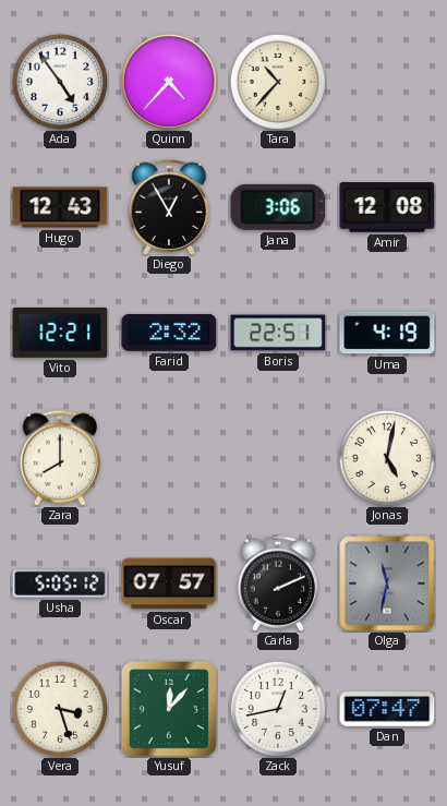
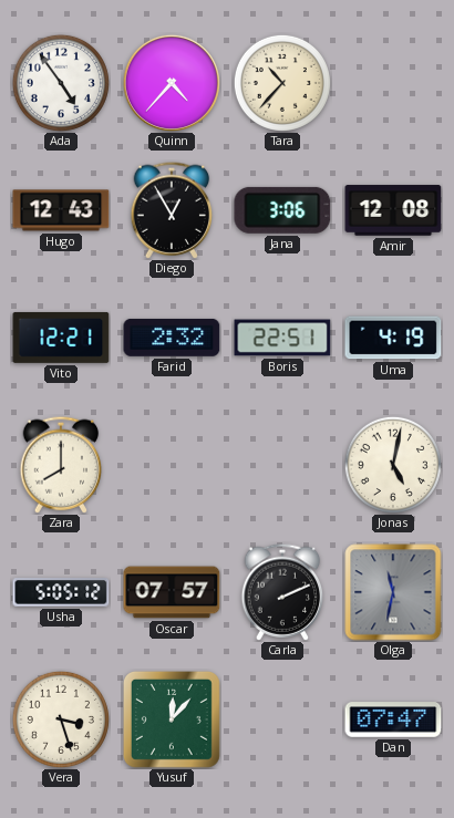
Zack: 12:43 -> none
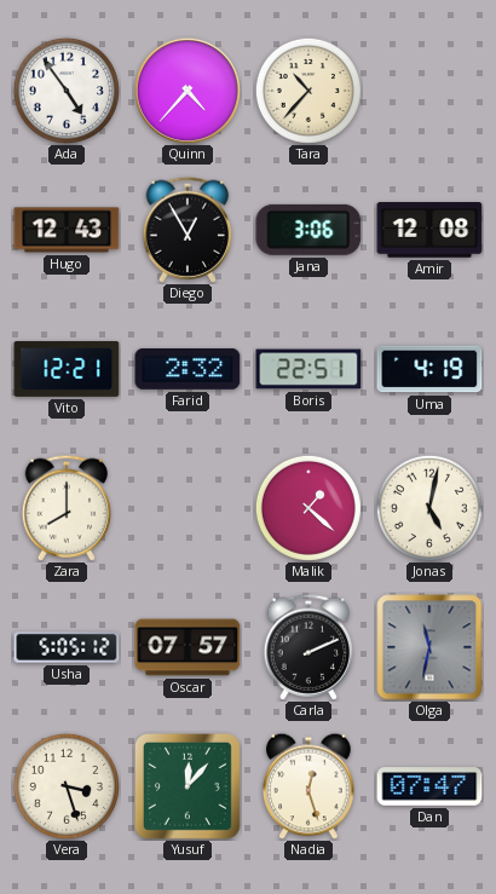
Malik: none -> 1:22
Nadia: none -> 12:27
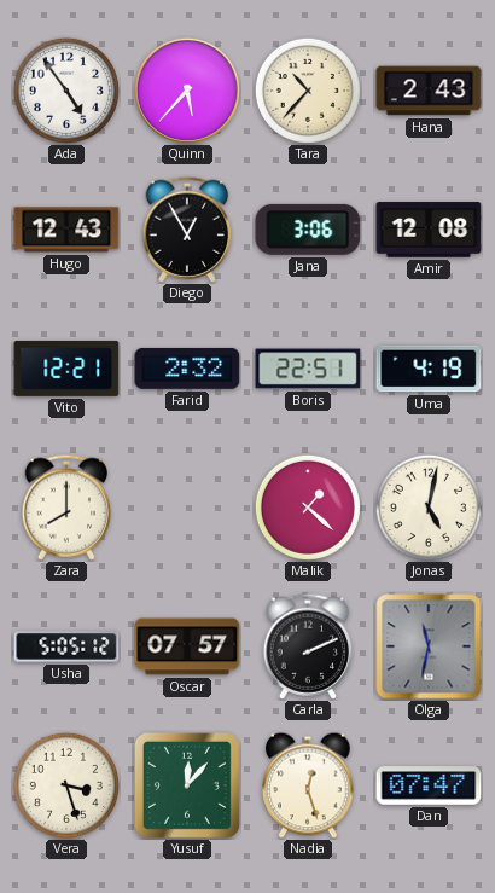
Quinn: 4:37 -> 5:37
Hana: none -> 2:43
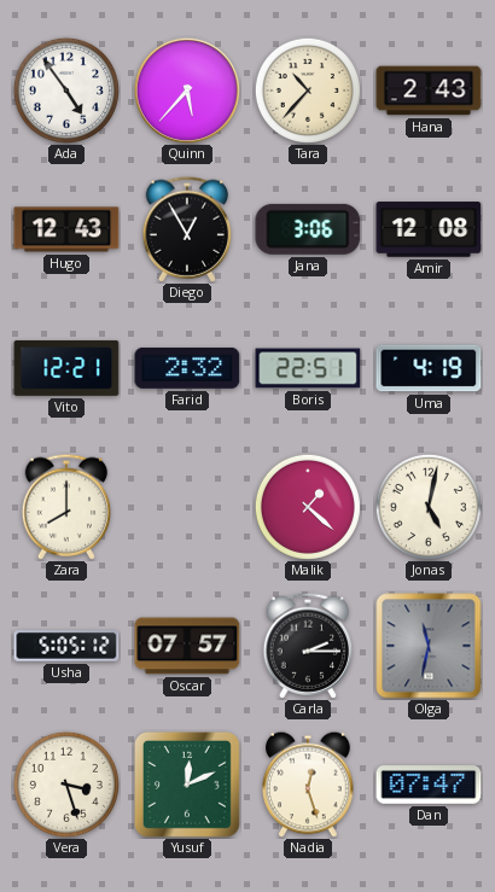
Carla: 2:11 -> 2:15
Yusuf: 12:07 -> 12:11
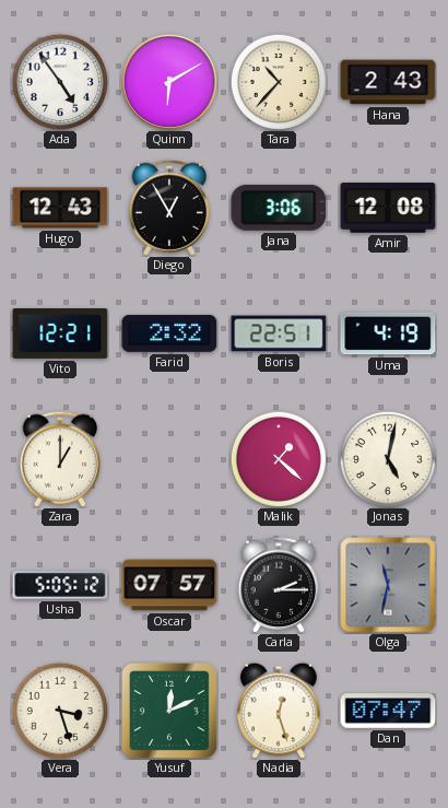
Quinn: 5:37 -> 6:10
Zara: 8:00 -> 1:00
